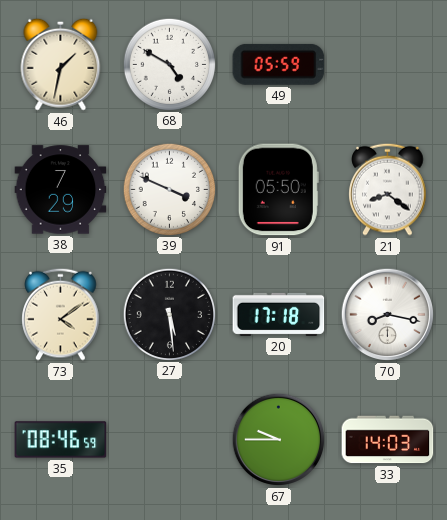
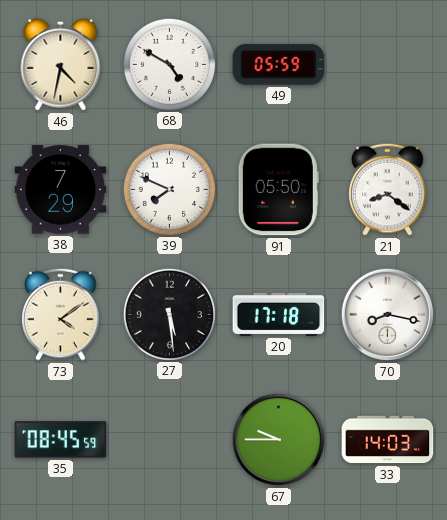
46: 1:32 -> 4:32
39: 3:49 -> 7:49
35: 08:46 -> 08:45
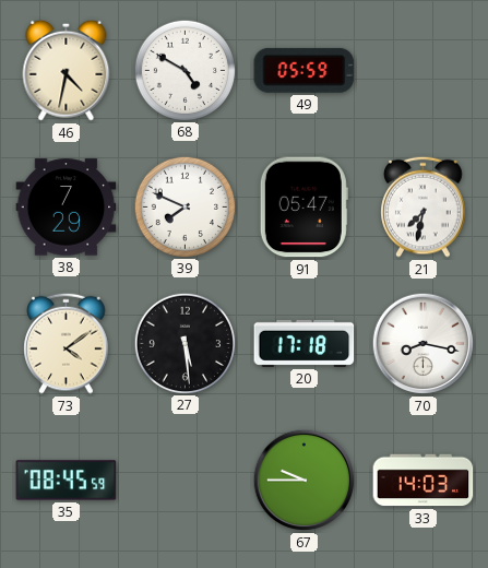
91: 05:50 -> 05:47
21: 8:21 -> 7:32
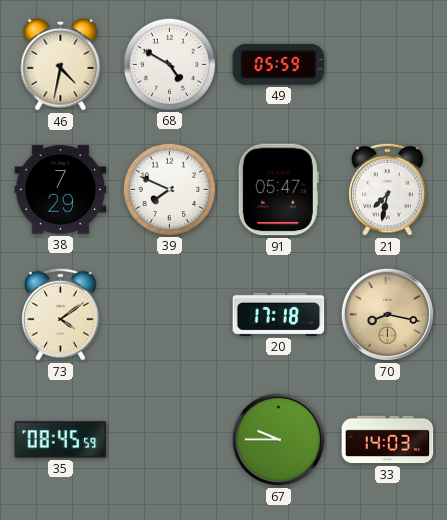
27: 5:29 -> none
70 dial: white -> champagne
